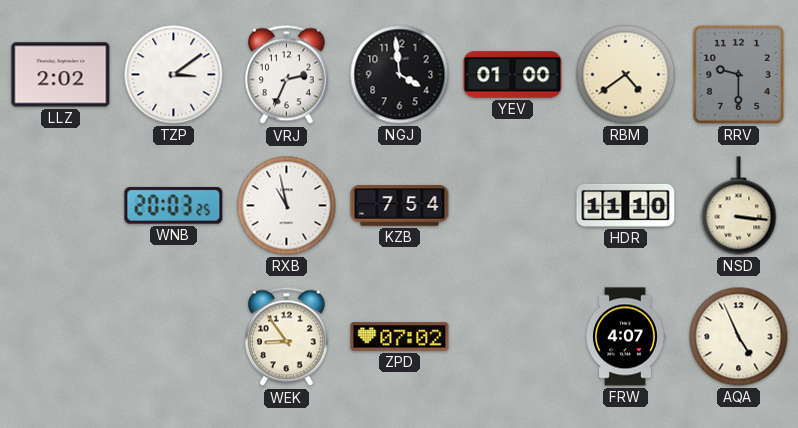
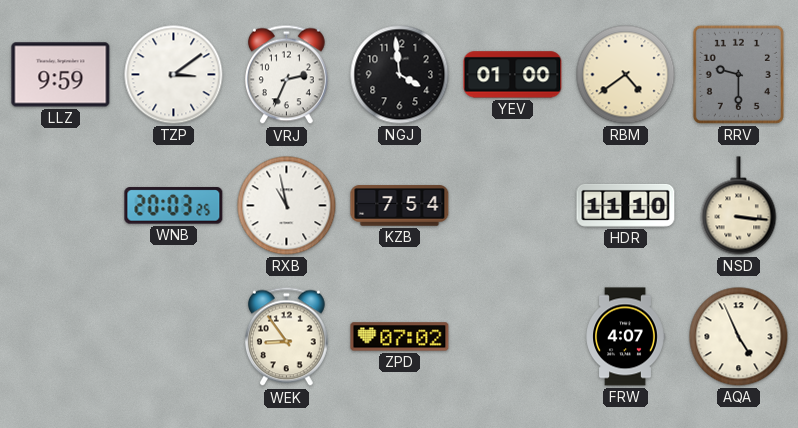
LLZ: 2:02 -> 9:59
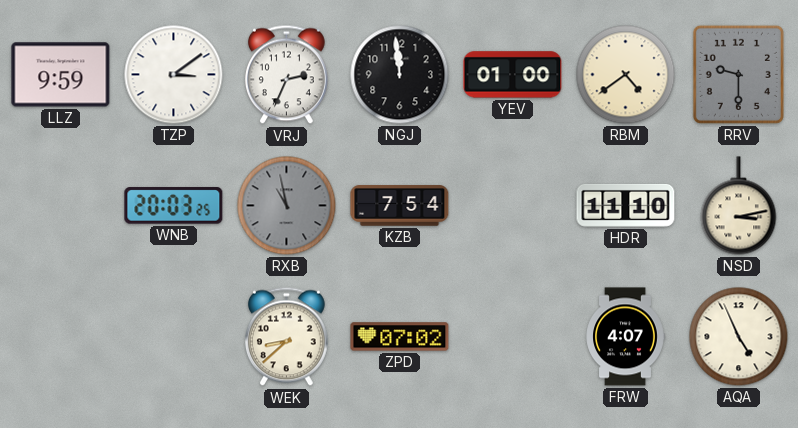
NGJ: 3:59 -> 11:59
RXB dial: white -> grey
NSD: 3:16 -> 3:13
WEK: 8:54 -> 8:38
